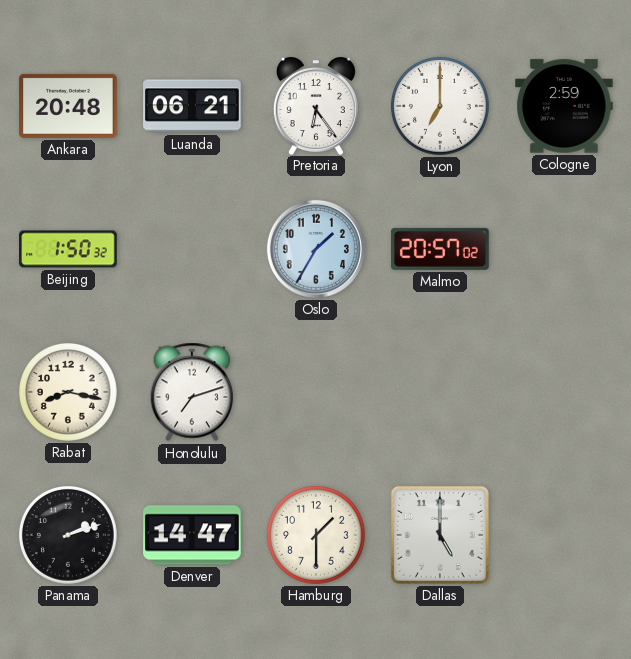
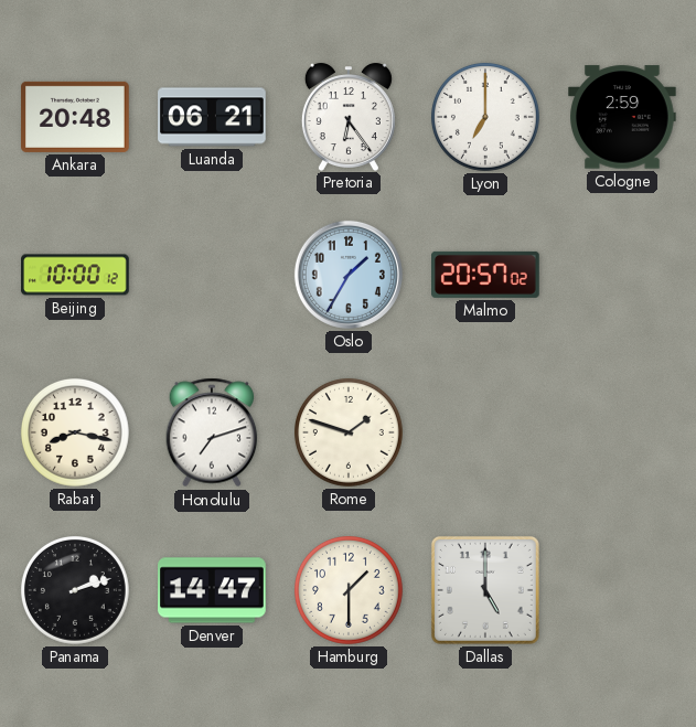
Beijing: 1:50 -> 10:00
Rome: none -> 1:48
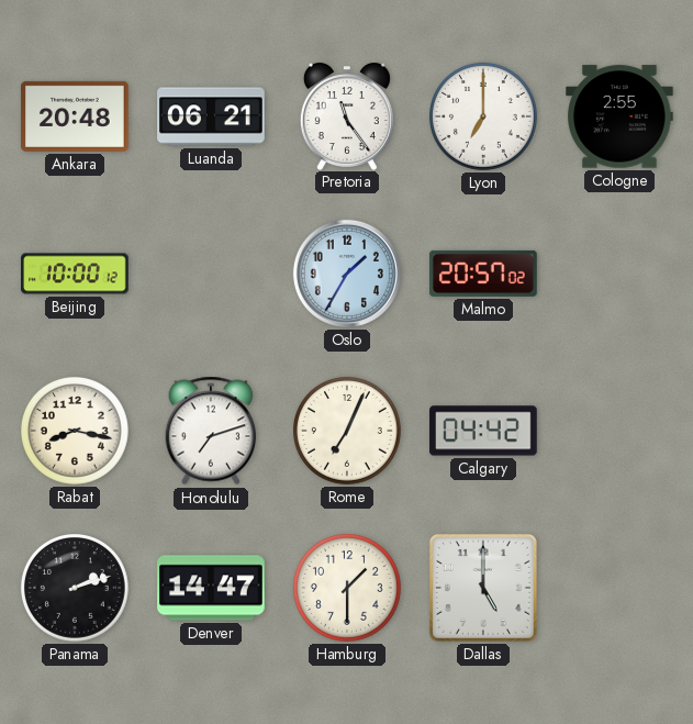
Pretoria: 6:24 -> 11:24
Cologne: 2:59 -> 2:55
Rome: 1:48 -> 7:04
Calgary: none -> 04:42
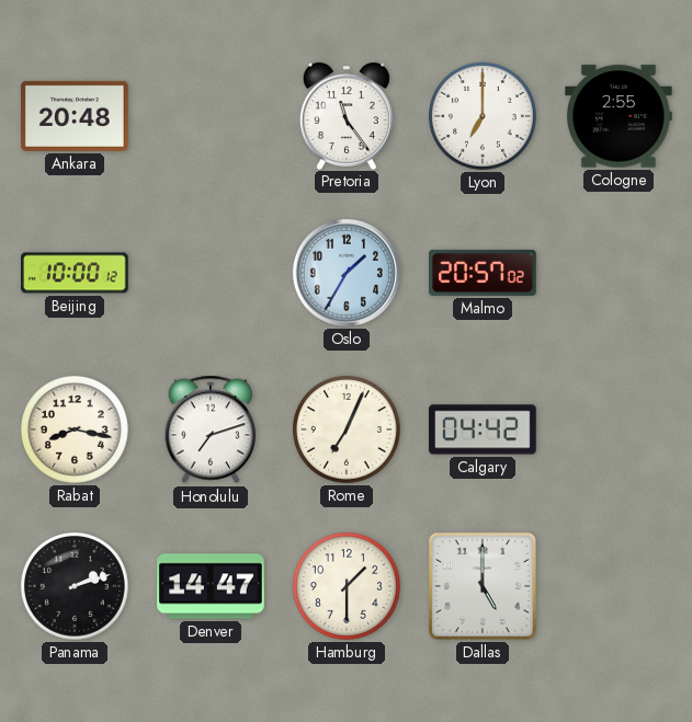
Luanda: 06:21 -> none
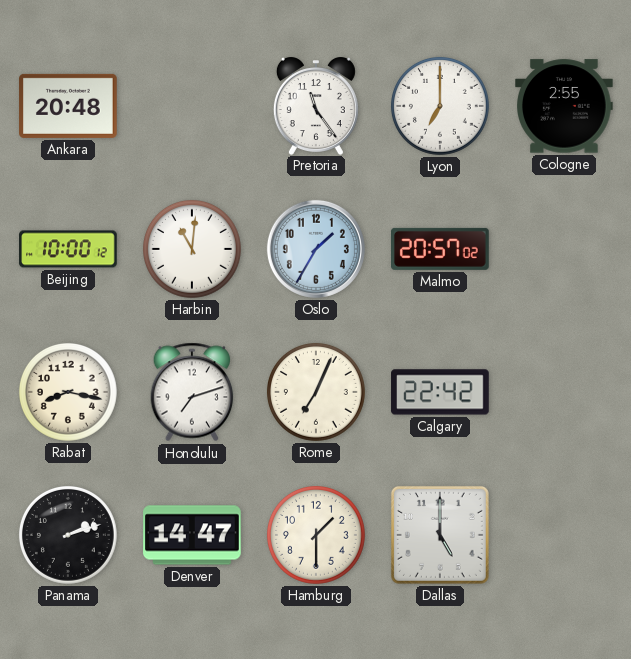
Harbin: none -> 11:01
Calgary: 04:42 -> 22:42
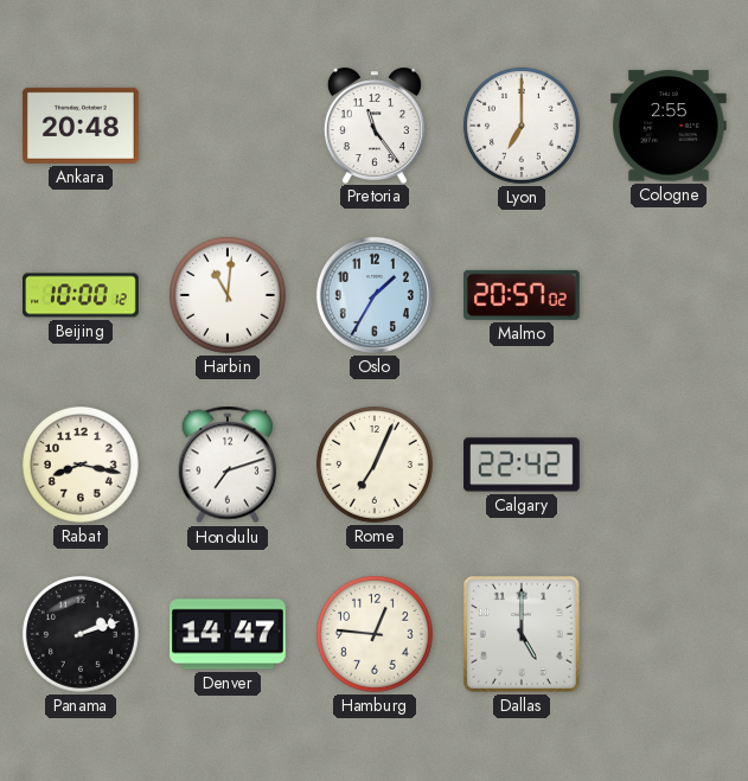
Hamburg: 1:30 -> 12:46
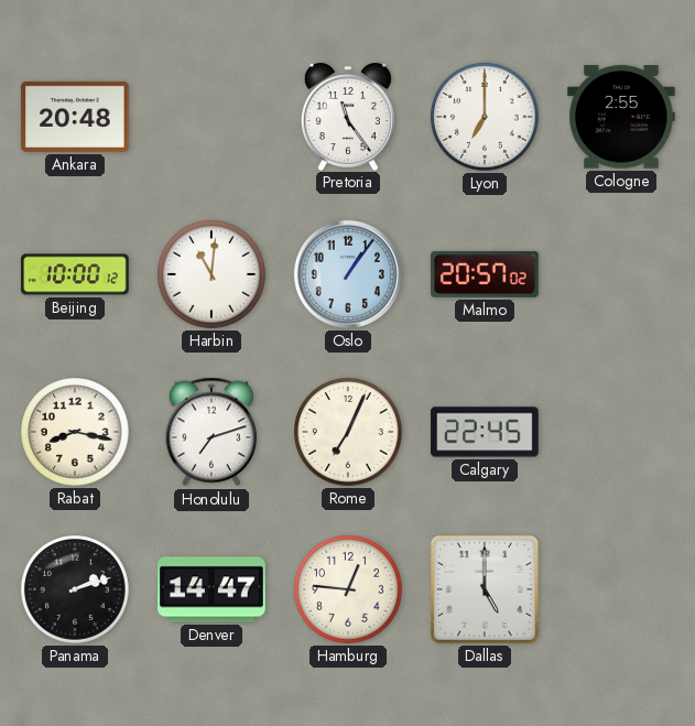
Oslo: 1:35 -> 1:06
Calgary: 22:42 -> 22:45
